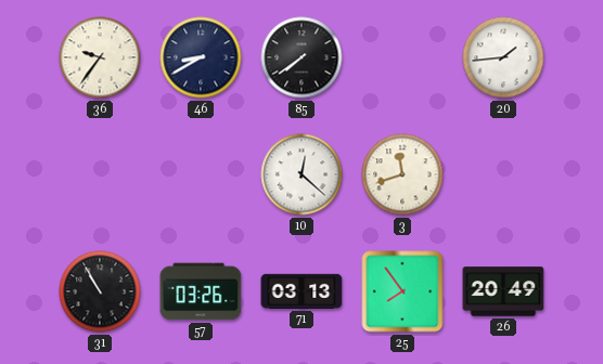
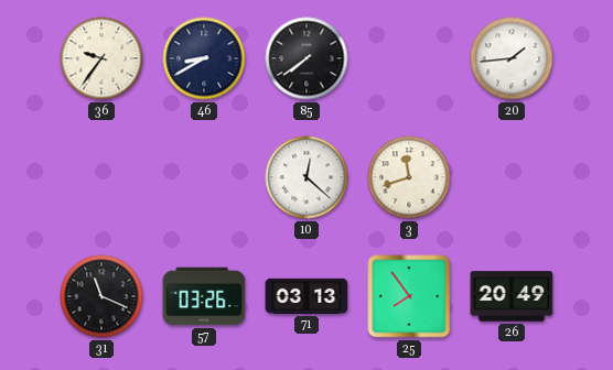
31: 10:55 -> 11:19
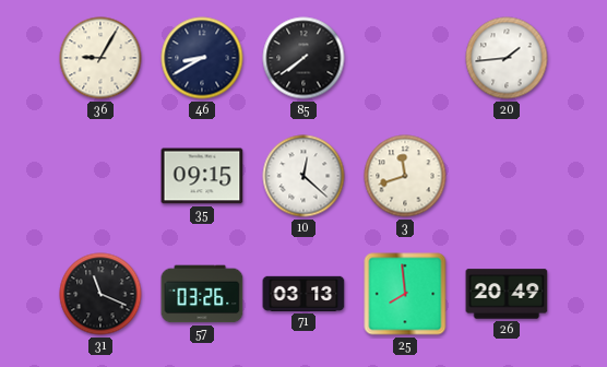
36: 9:36 -> 9:05
35: none -> 09:15
25: 7:54 -> 7:59
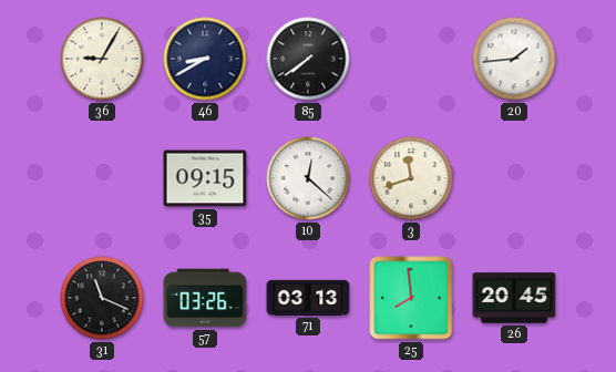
26: 20:49 -> 20:45
